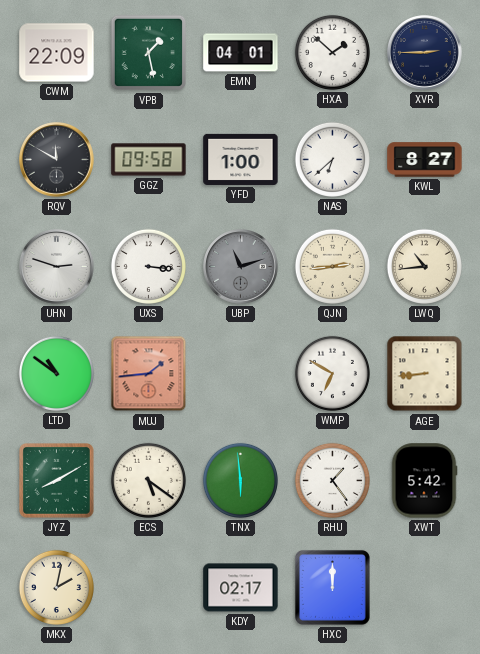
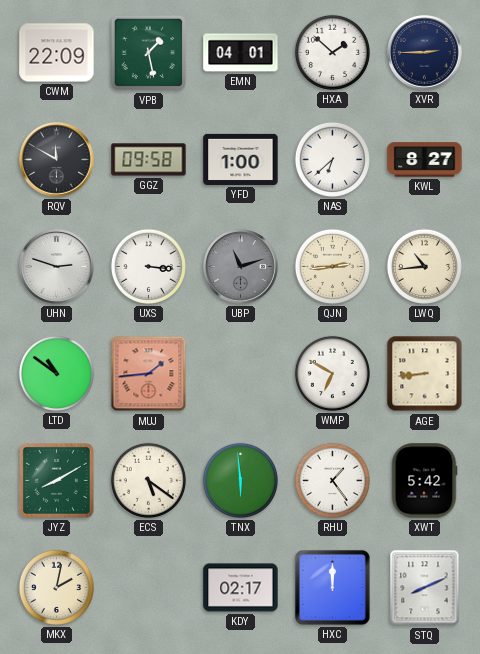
STQ: none -> 8:11
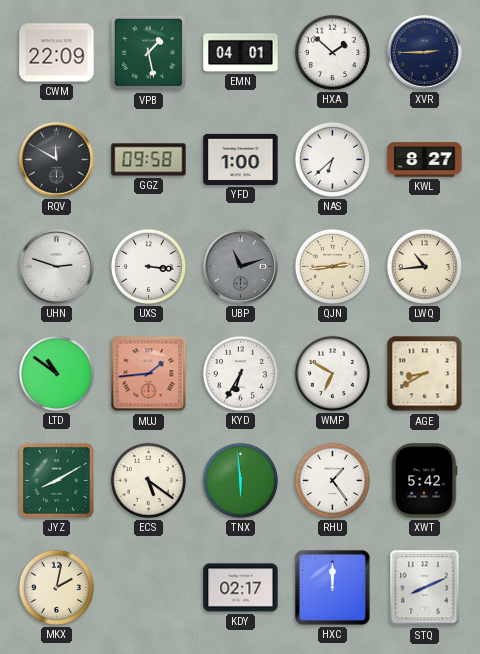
KYD: none -> 6:35
AGE: 8:44 -> 8:40
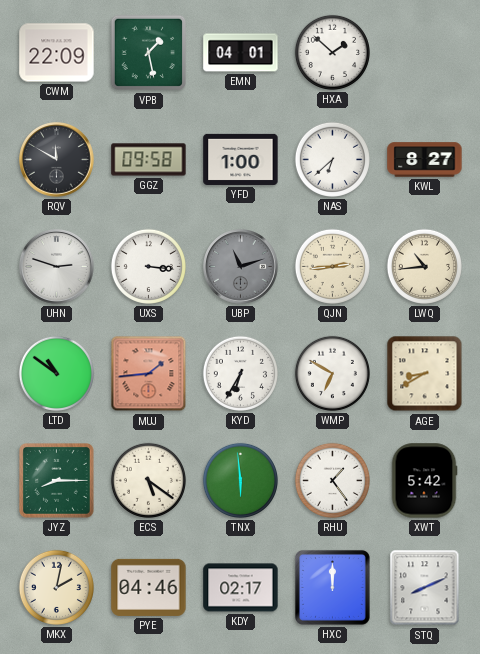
XVR: 2:45 -> none
JYZ: 8:10 -> 8:15
PYE: none -> 04:46
